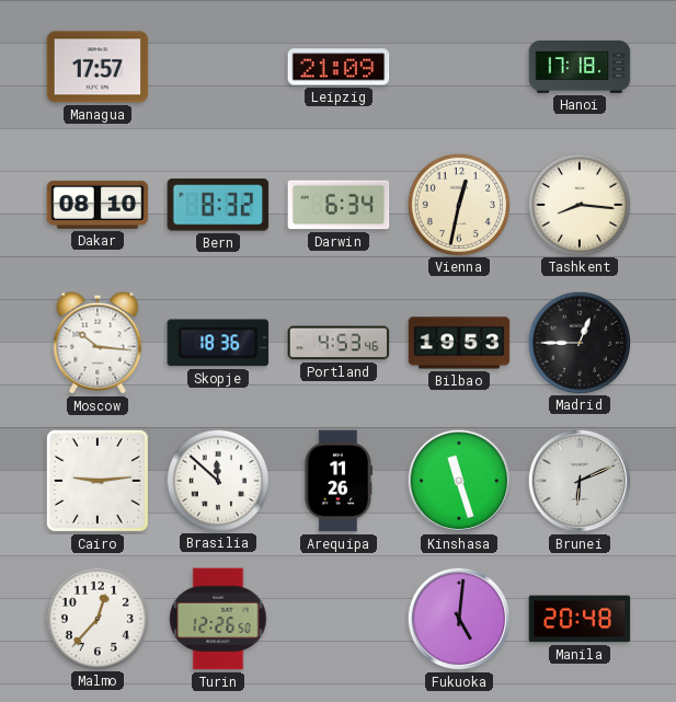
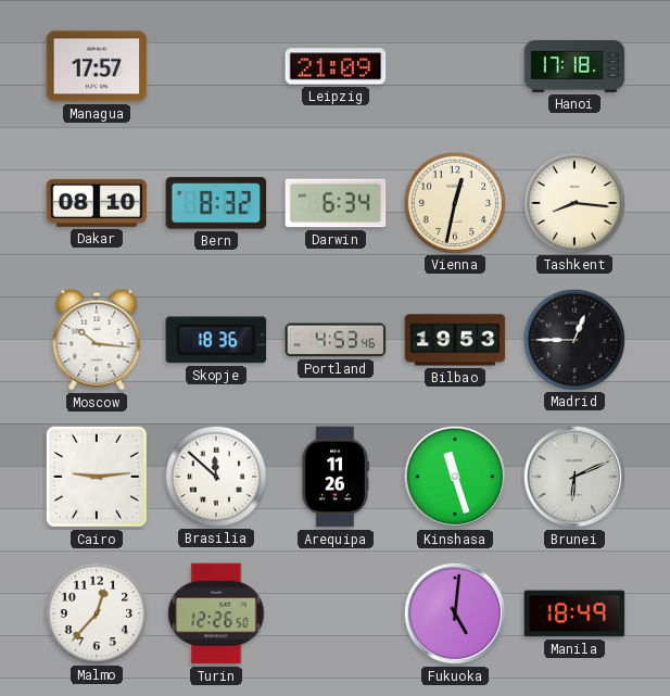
Manila: 20:48 -> 18:49
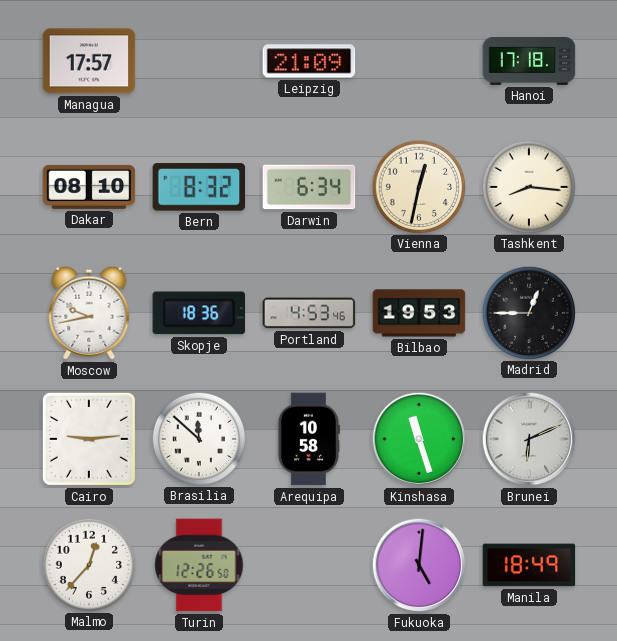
Moscow: 10:16 -> 9:43
Arequipa: 11:26 -> 10:58
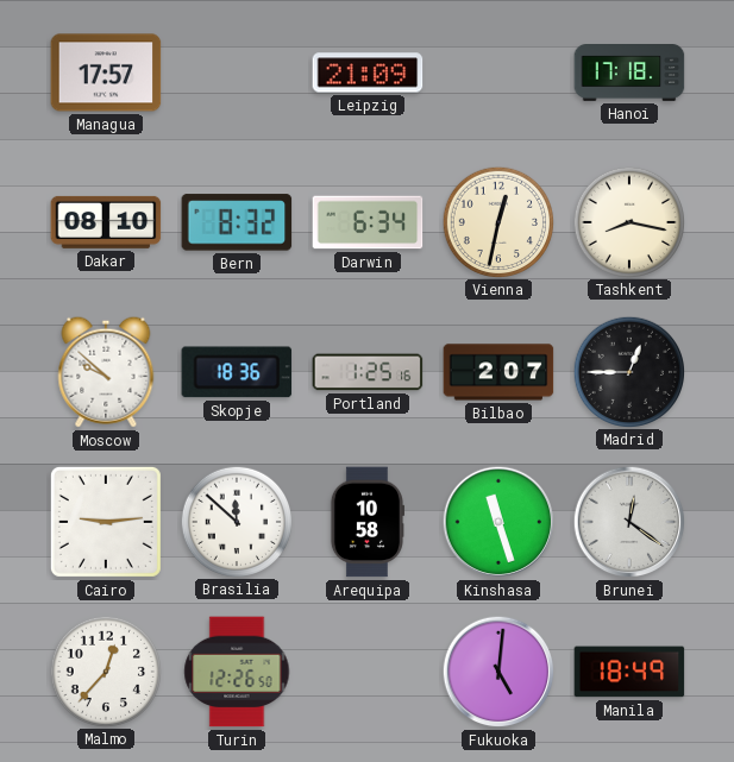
Tashkent: 8:16 -> 8:17
Moscow: 9:43 -> 9:52
Portland: 4:53 -> 1:25
Bilbao: 19:53 -> 2:07
Brunei: 6:11 -> 12:21
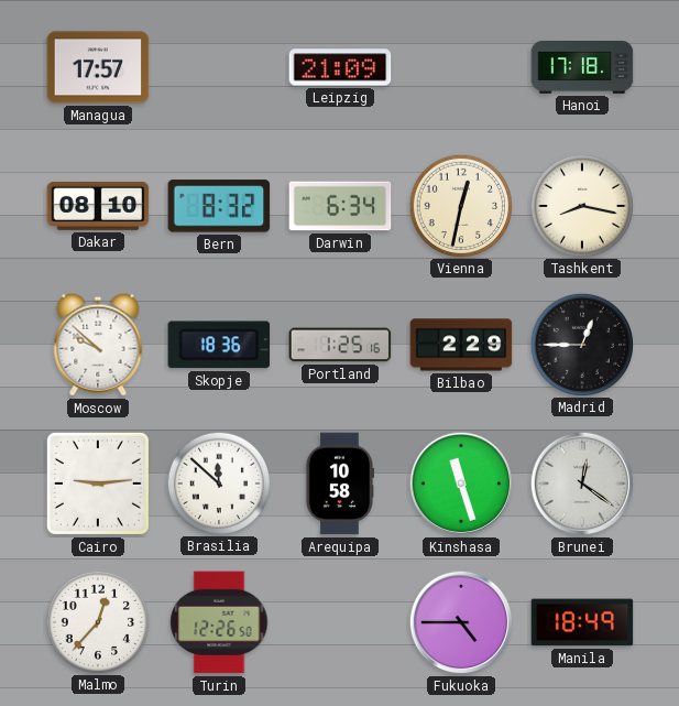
Bilbao: 2:07 -> 2:29
Fukuoka: 5:01 -> 4:45
